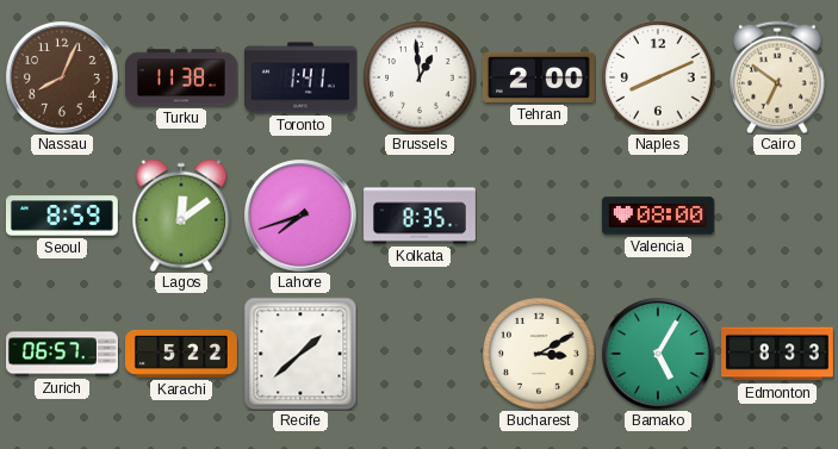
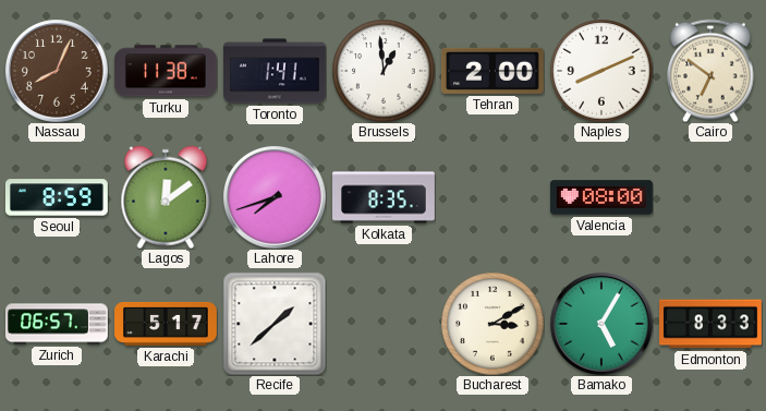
Karachi: 5:22 -> 5:17
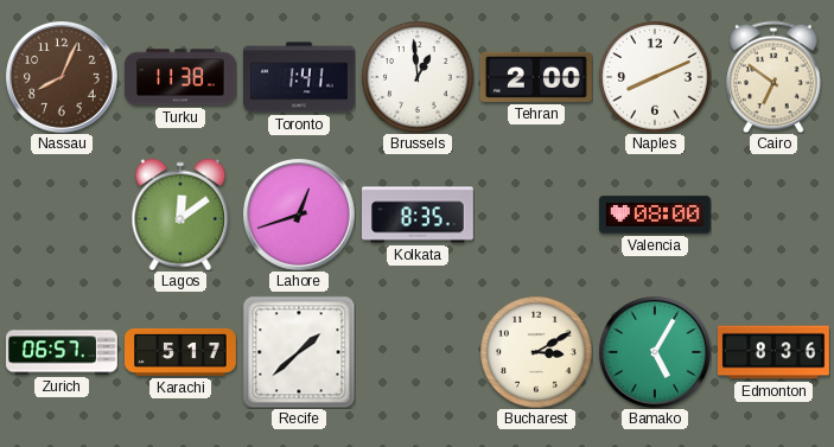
Seoul: 8:59 -> none
Lahore: 7:42 -> 12:42
Edmonton: 8:33 -> 8:36
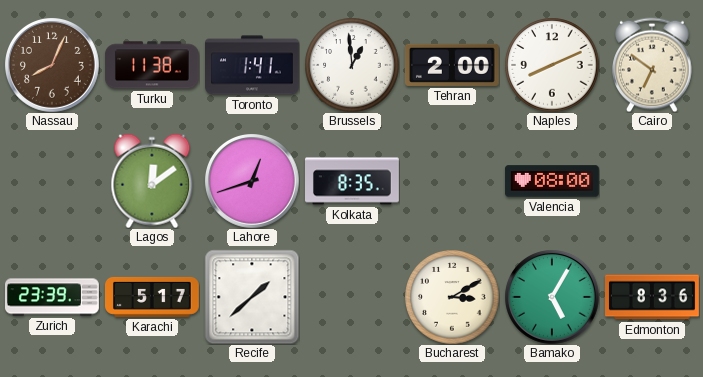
Zurich: 06:57 -> 23:39
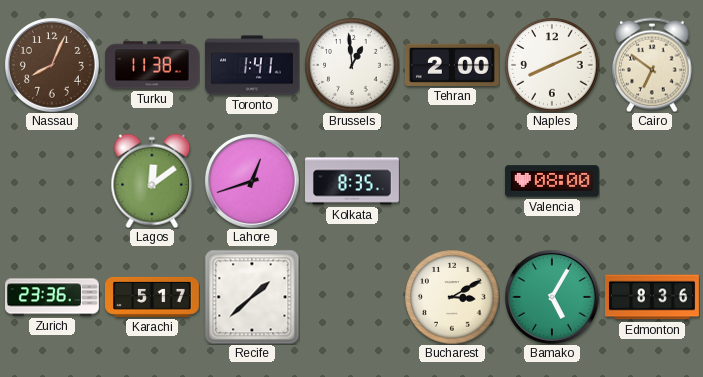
Zurich: 23:39 -> 23:36
